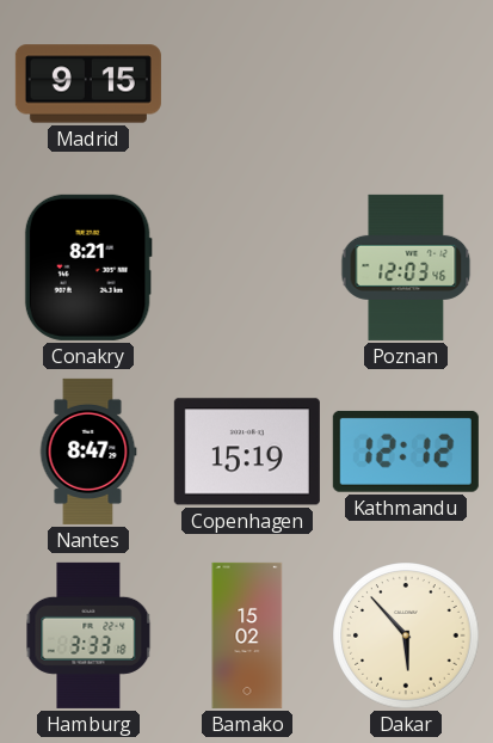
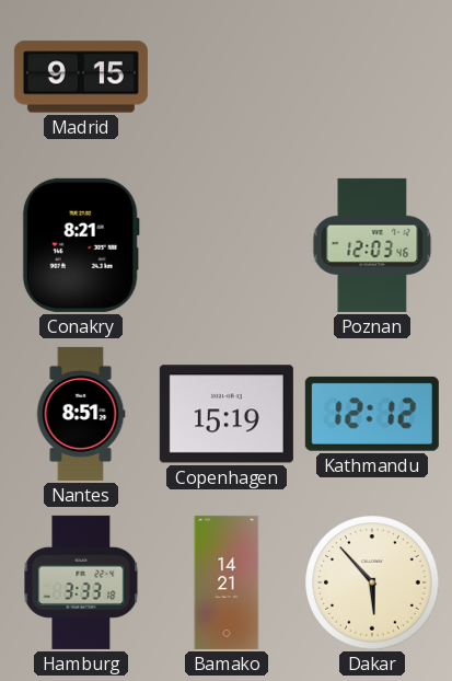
Nantes: 8:47 -> 8:51
Bamako: 15:02 -> 14:21
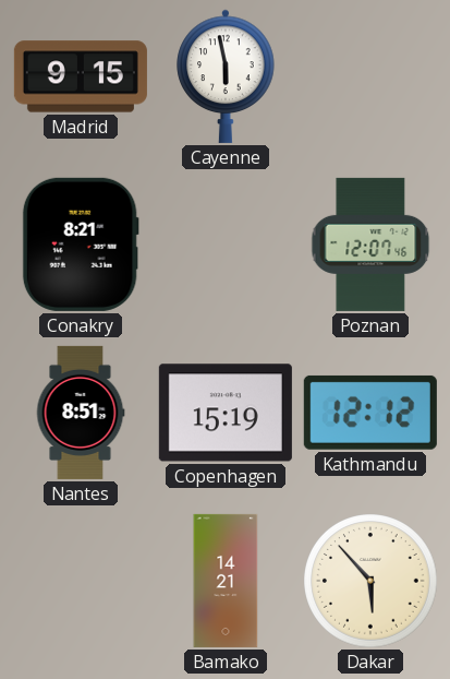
Cayenne: none -> 5:58
Poznan: 12:03 -> 12:07
Hamburg: 3:33 -> none
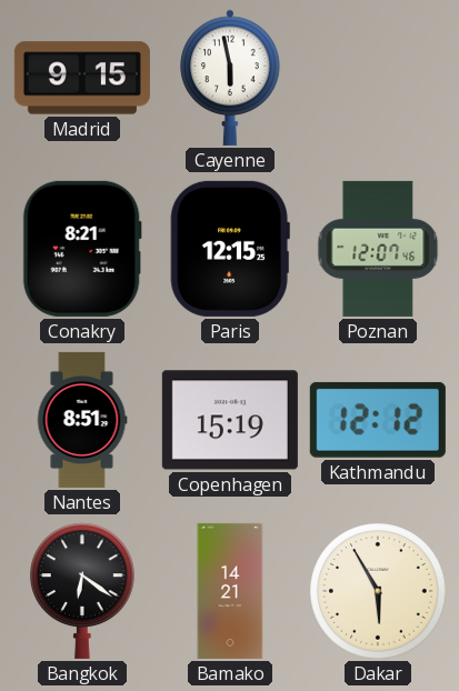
Paris: none -> 12:15
Bangkok: none -> 6:21
Dakar: 5:53 -> 5:55
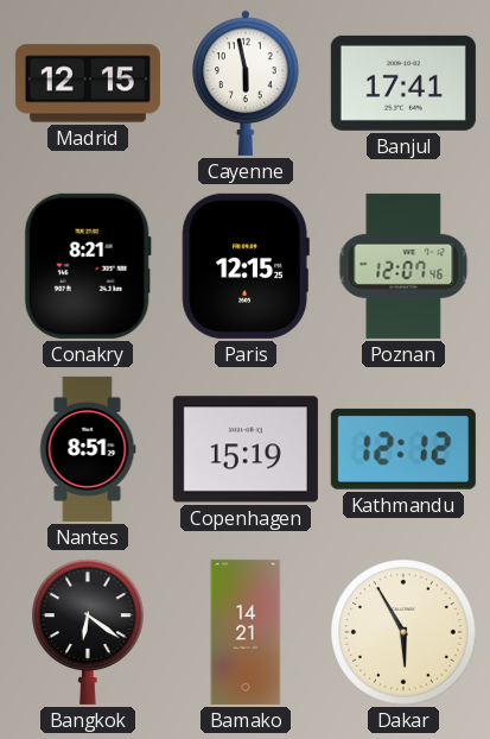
Madrid: 9:15 -> 12:15
Banjul: none -> 17:41
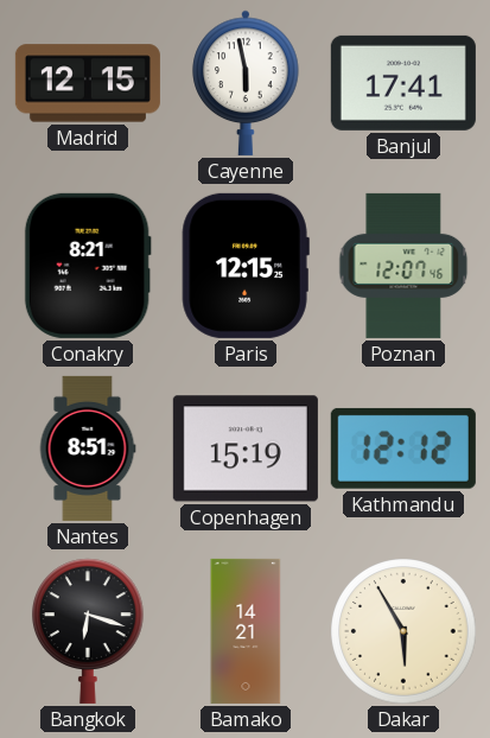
Bangkok: 6:21 -> 6:18
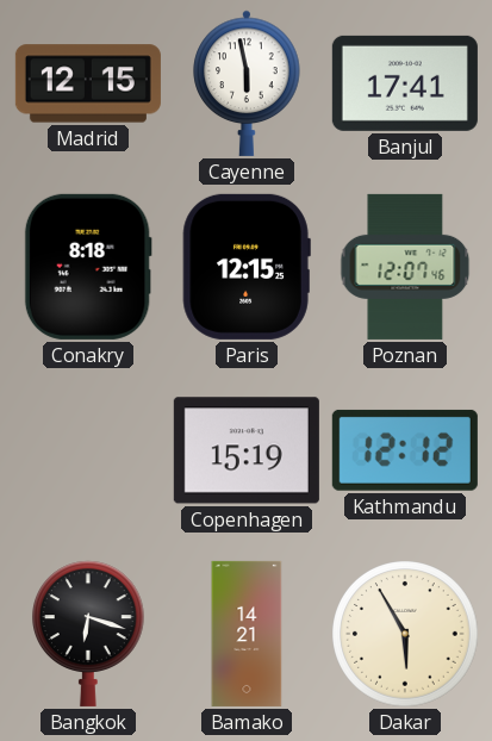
Conakry: 8:21 -> 8:18
Nantes: 8:51 -> none
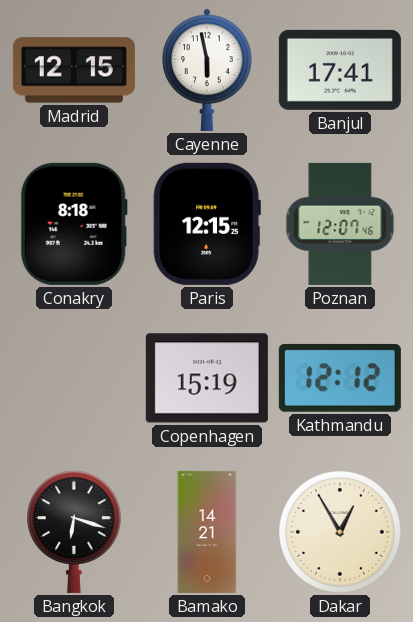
Dakar: 5:55 -> 12:55
